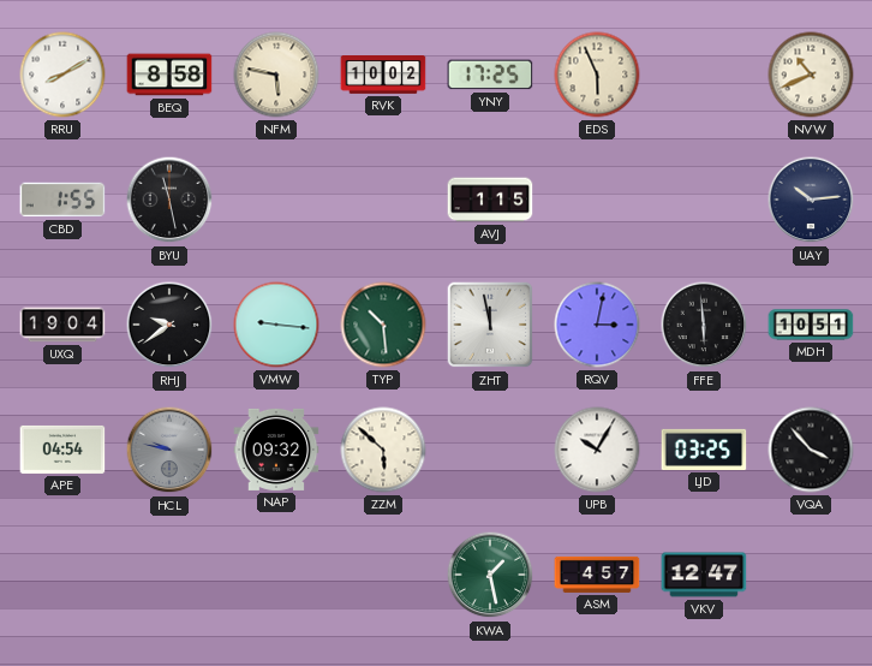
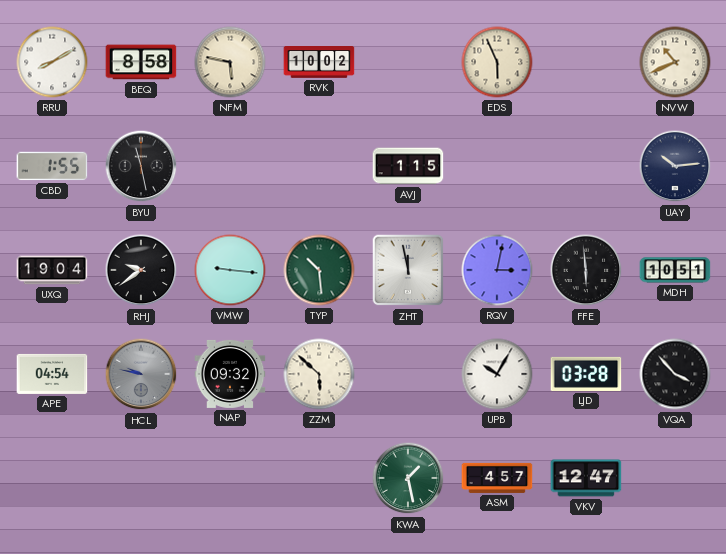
YNY: 17:25 -> none
LJD: 03:25 -> 03:28
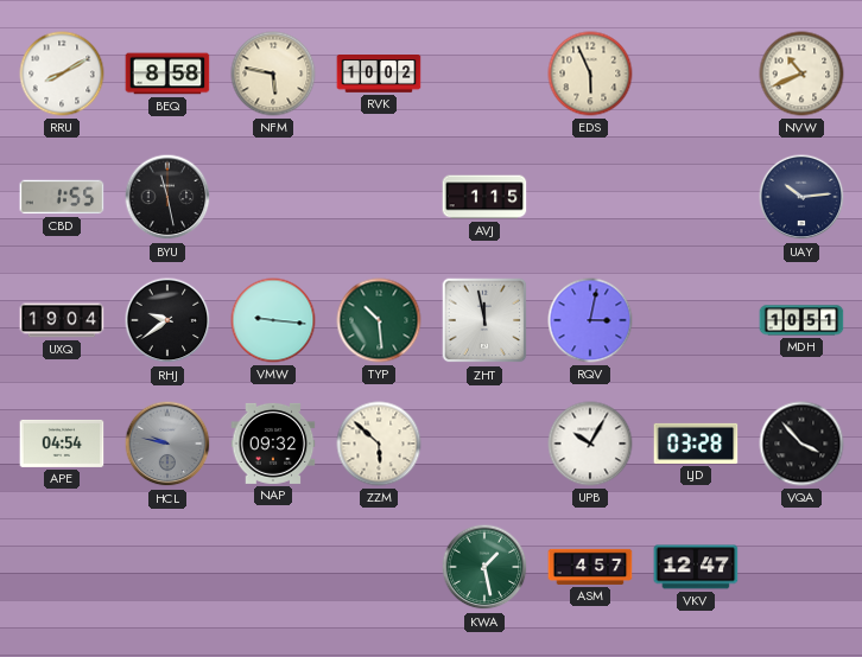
FFE: 5:59 -> none
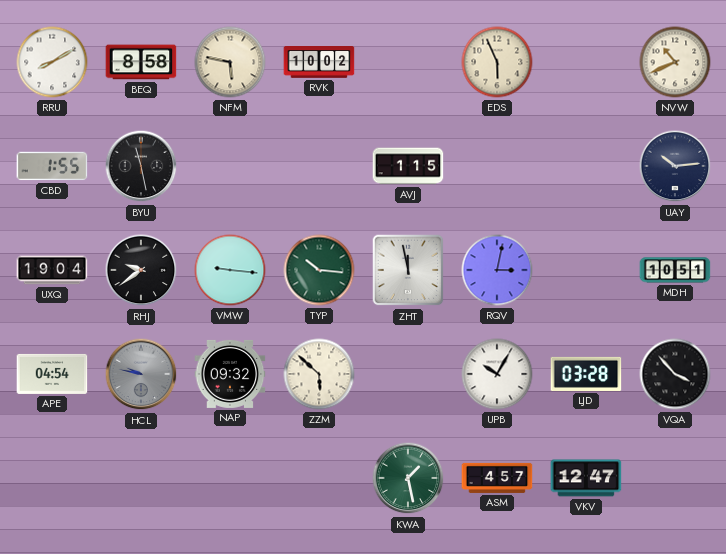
TYP: 10:29 -> 10:16
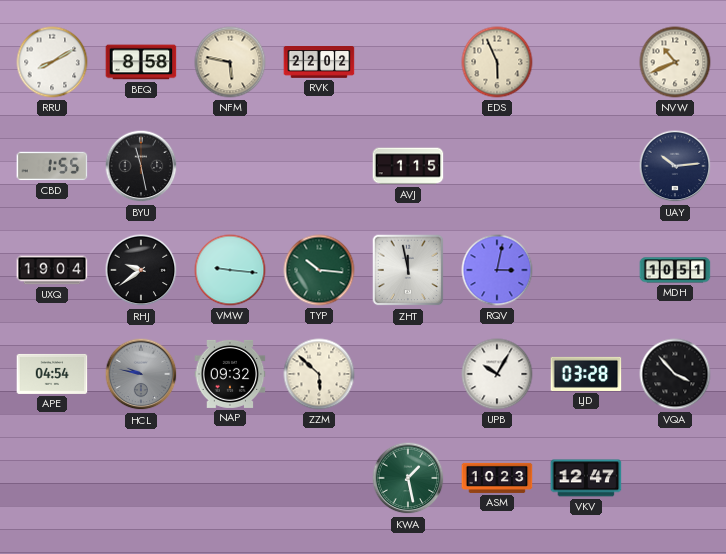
RVK: 10:02 -> 22:02
ASM: 4:57 -> 10:23
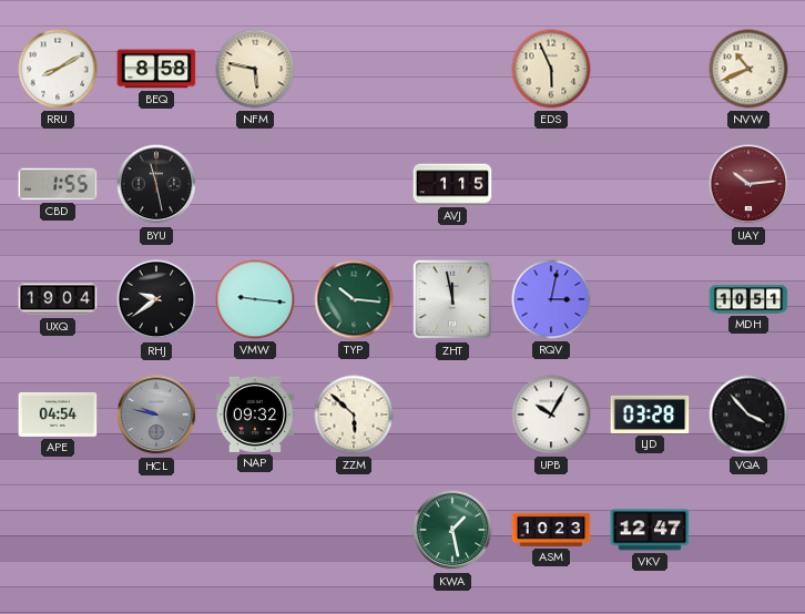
RVK: 22:02 -> none
UAY dial: navy -> burgundy
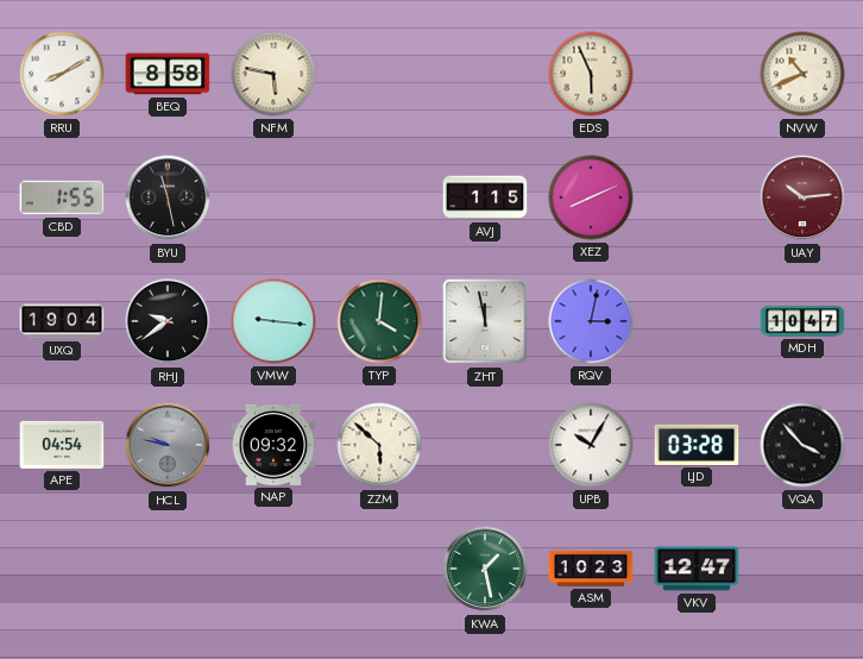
XEZ: none -> 8:11
TYP: 10:16 -> 4:01
MDH: 10:51 -> 10:47
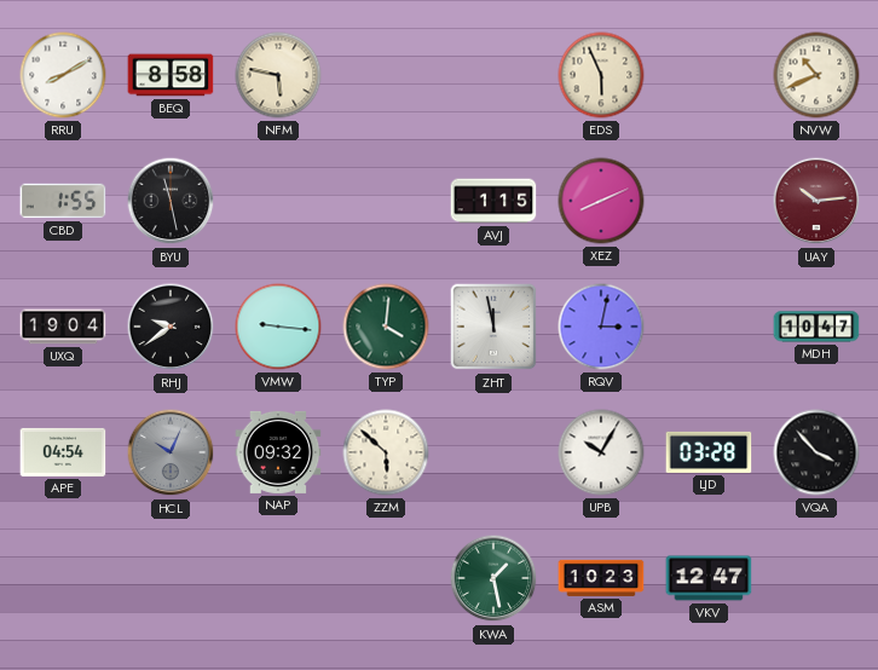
HCL: 9:47 -> 10:04
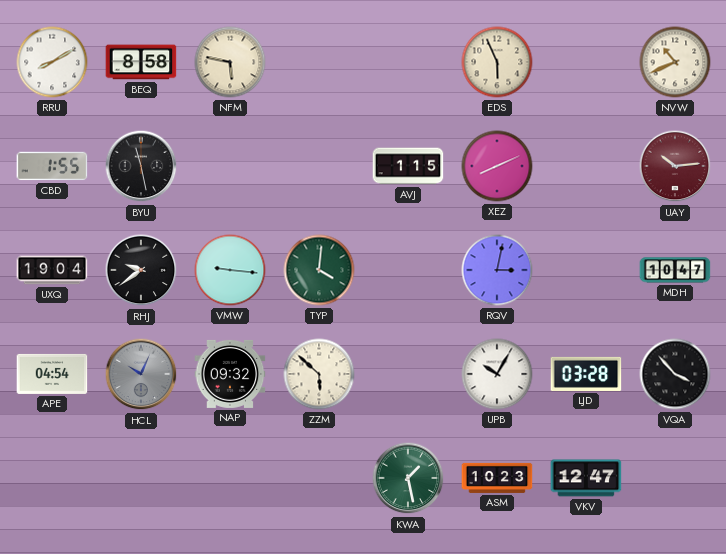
ZHT: 11:58 -> none
